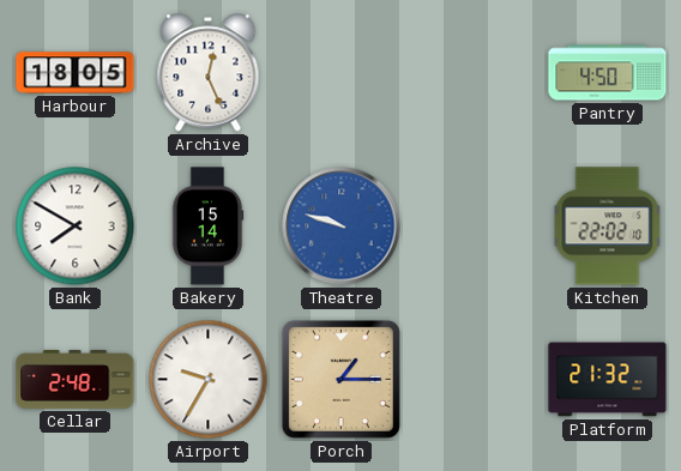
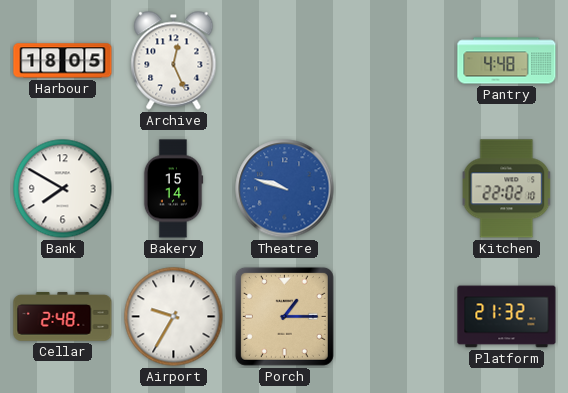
Pantry: 4:50 -> 4:48
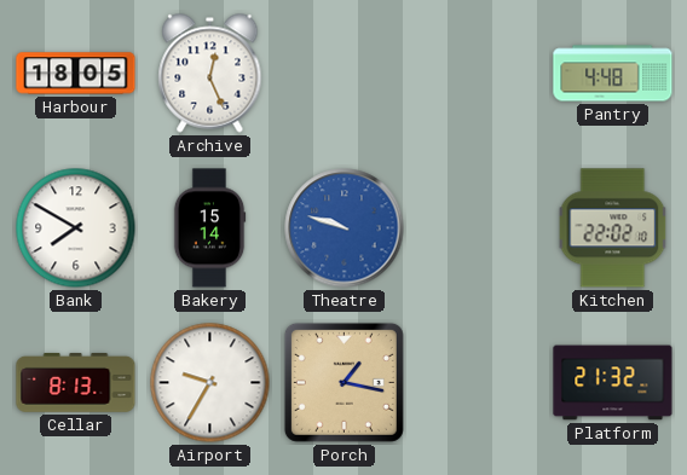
Cellar: 2:48 -> 8:13
Porch: 1:15 -> 1:17
